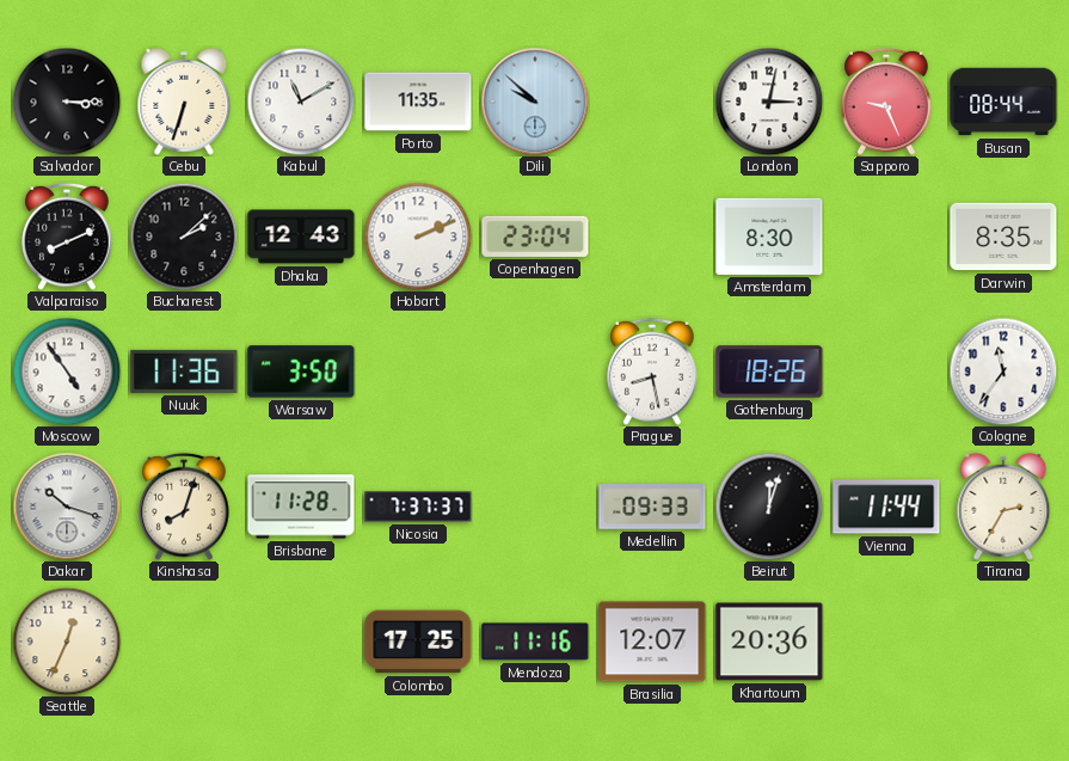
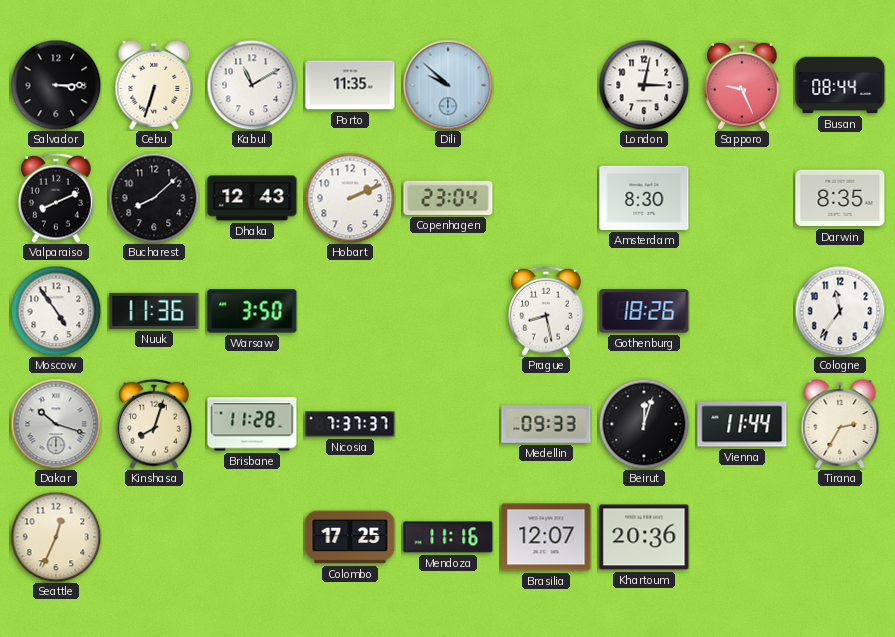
Bucharest: 2:08 -> 8:08
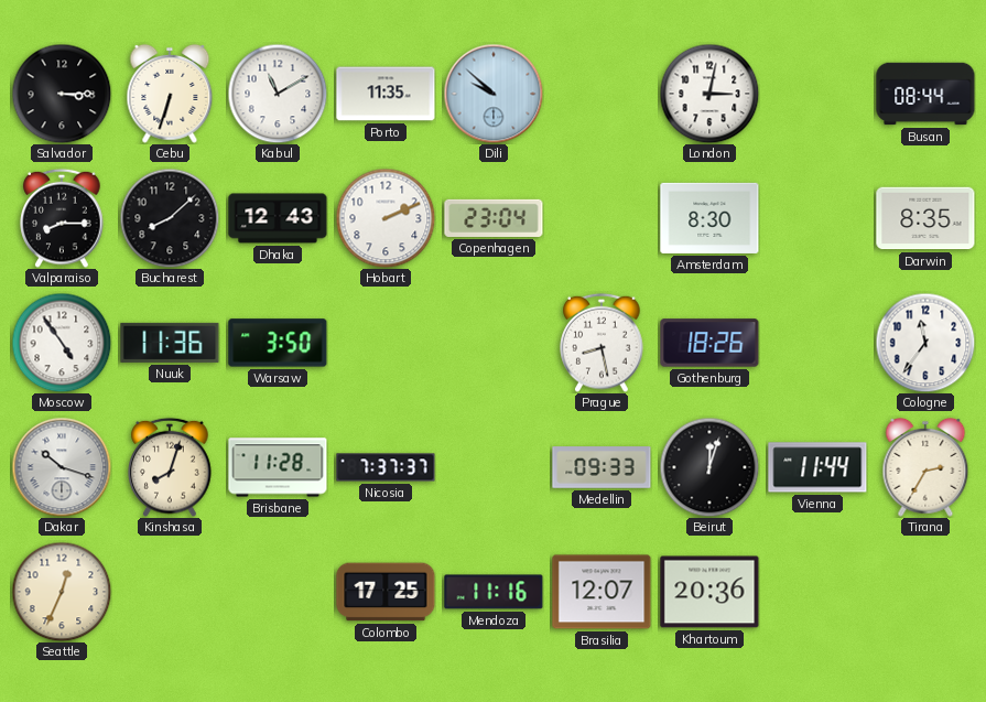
Sapporo: 9:26 -> none
Valparaiso: 8:11 -> 8:15
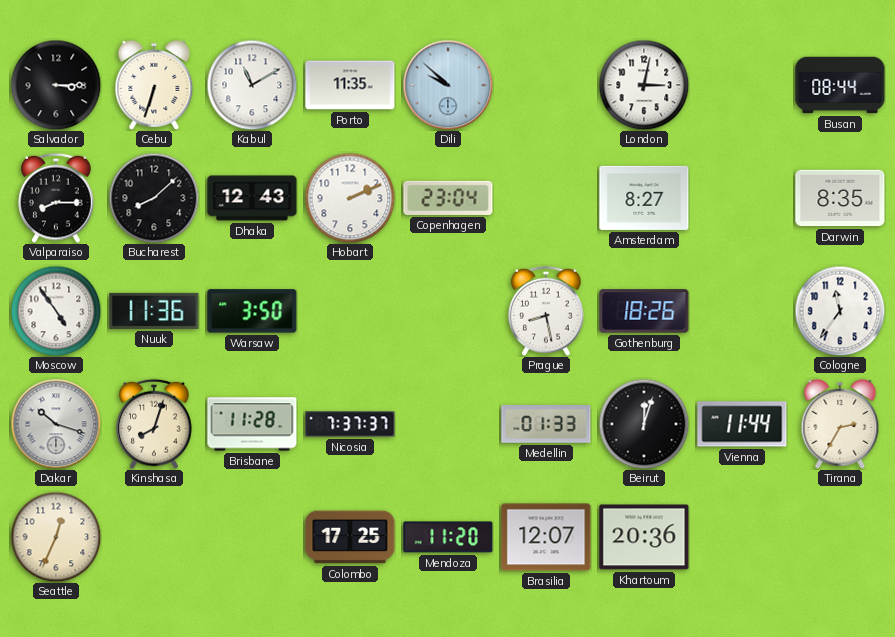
Amsterdam: 8:30 -> 8:27
Medellin: 09:33 -> 01:33
Mendoza: 11:16 -> 11:20
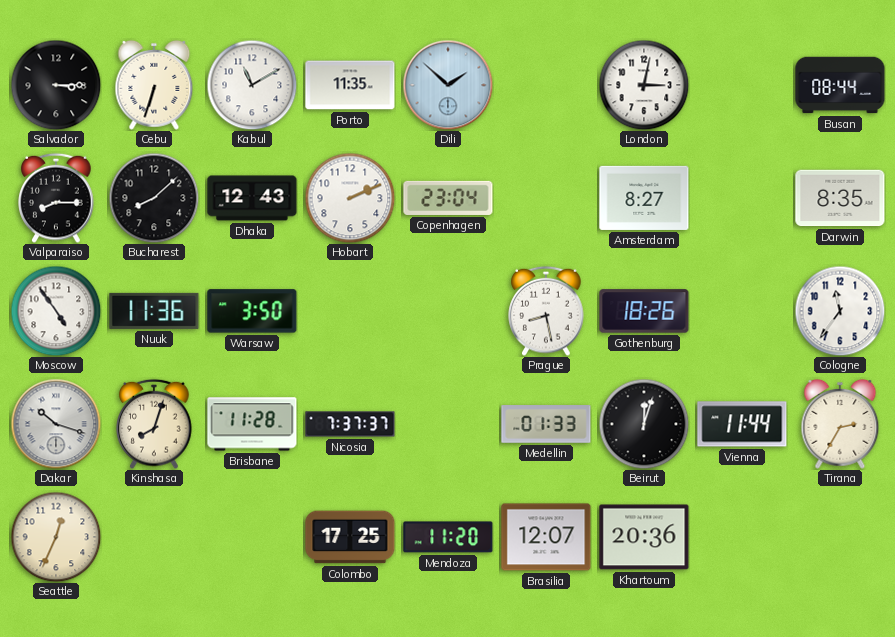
Dili: 9:52 -> 1:52
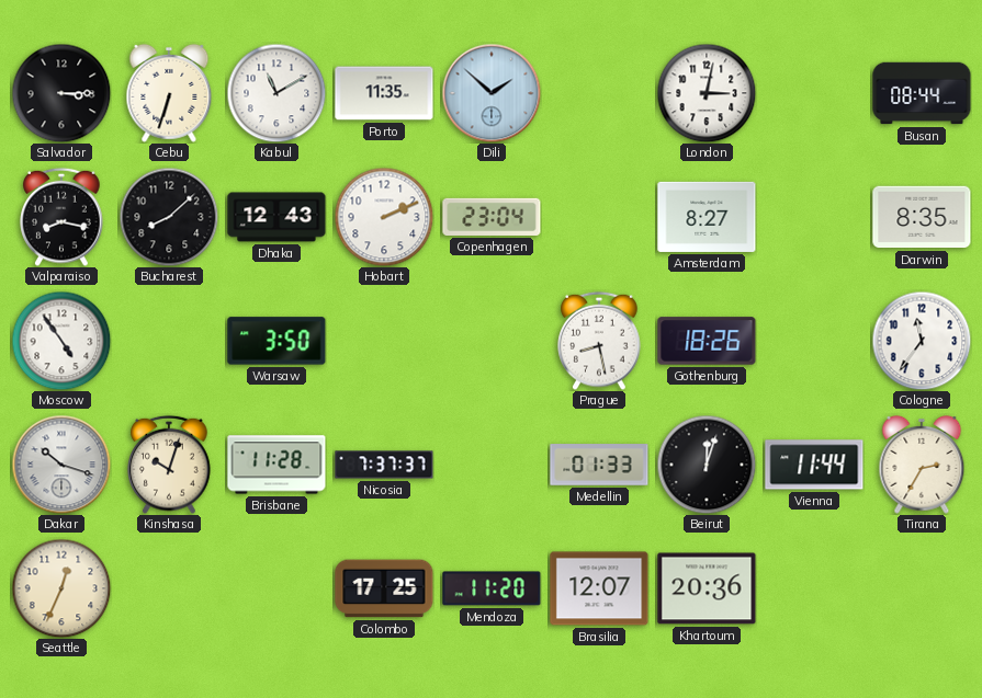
Valparaiso: 8:15 -> 8:17
Nuuk: 11:36 -> none
Kinshasa: 8:03 -> 10:03
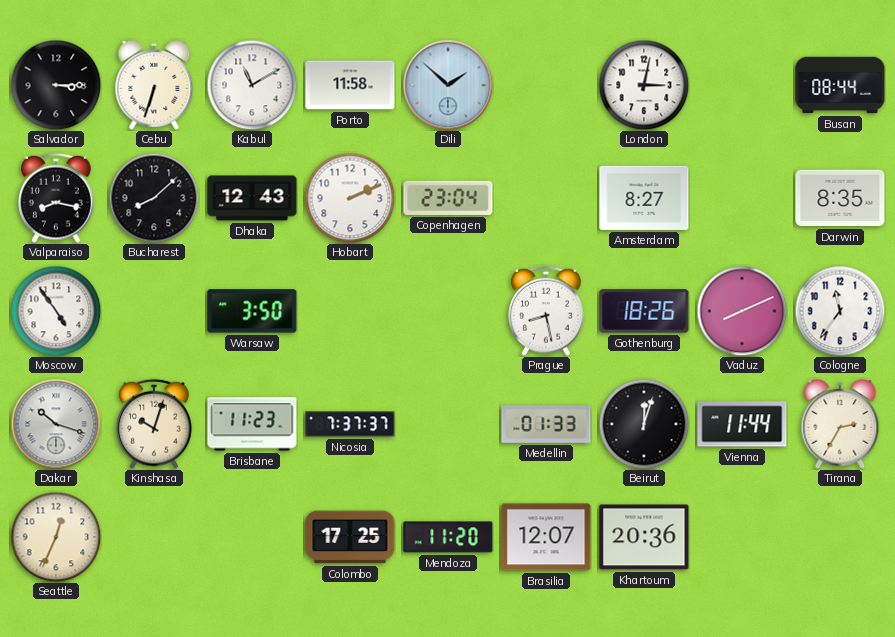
Porto: 11:35 -> 11:58
Vaduz: none -> 8:11
Brisbane: 11:28 -> 11:23
